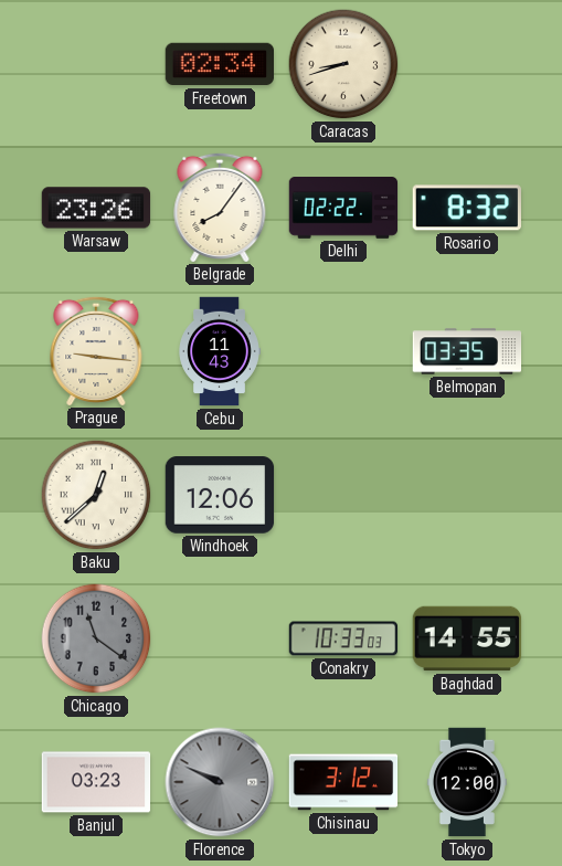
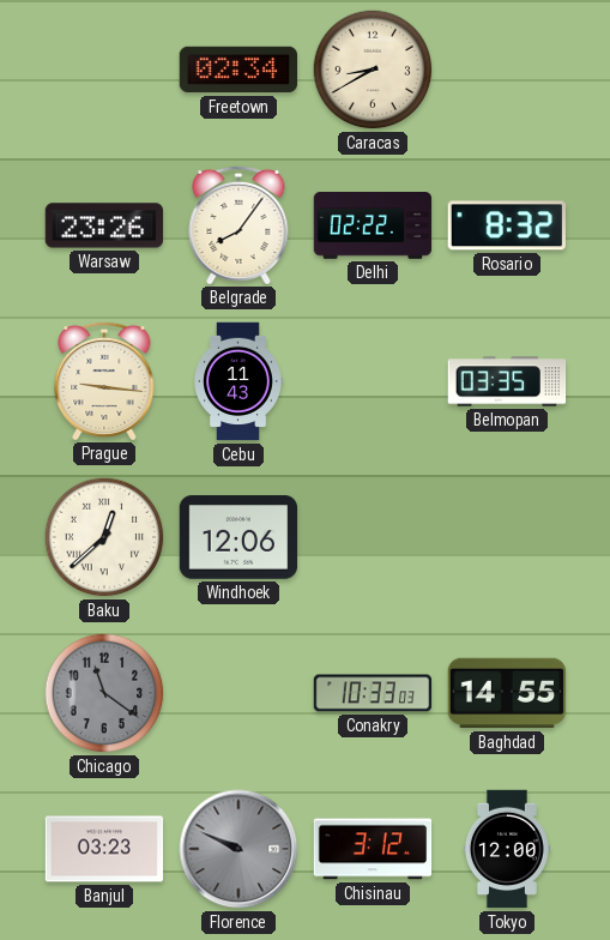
Caracas: 8:42 -> 8:40
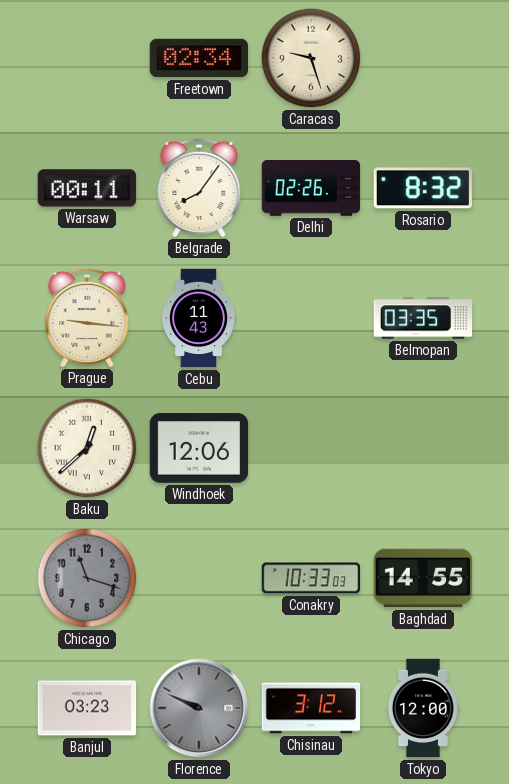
Caracas: 8:40 -> 9:27
Warsaw: 23:26 -> 00:11
Delhi: 02:22 -> 02:26
Chicago: 11:21 -> 11:18
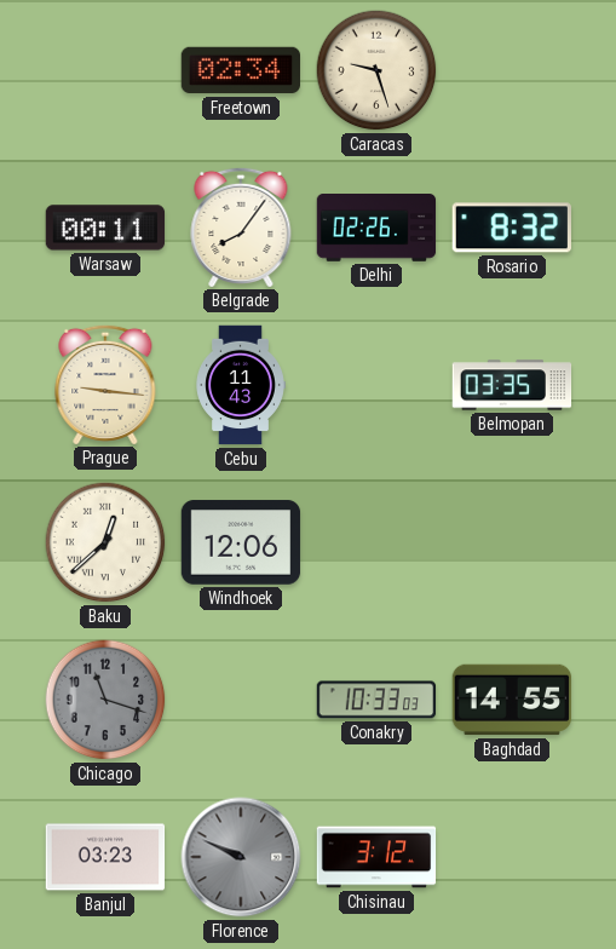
Tokyo: 12:00 -> none
